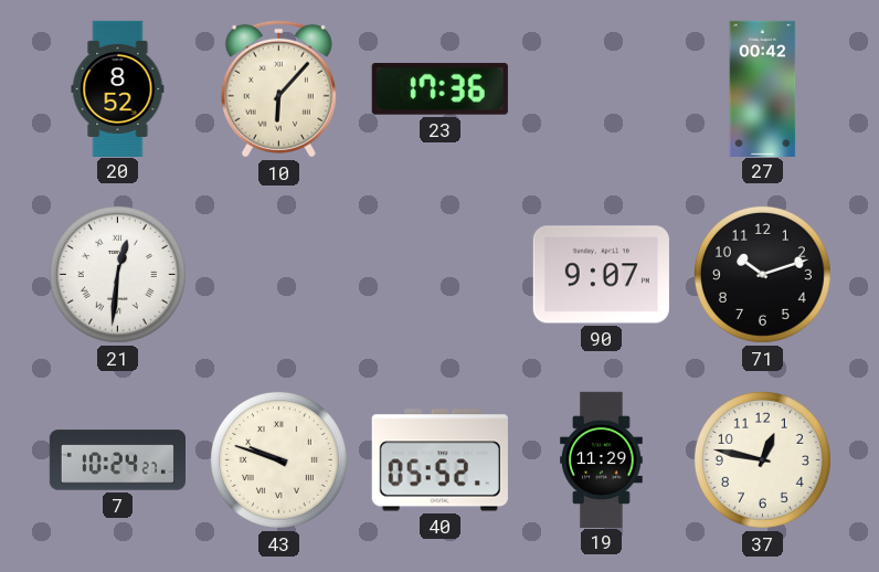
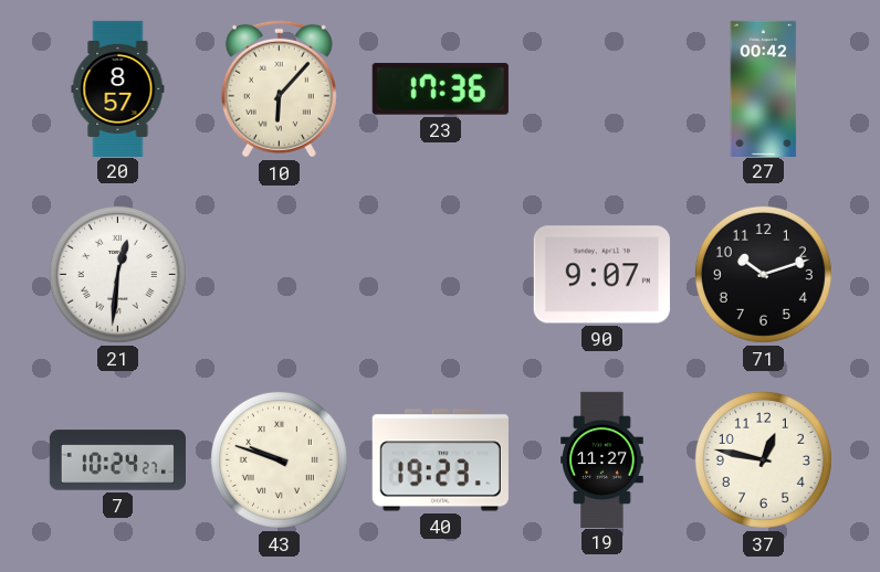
20: 8:52 -> 8:57
40: 05:52 -> 19:23
19: 11:29 -> 11:27
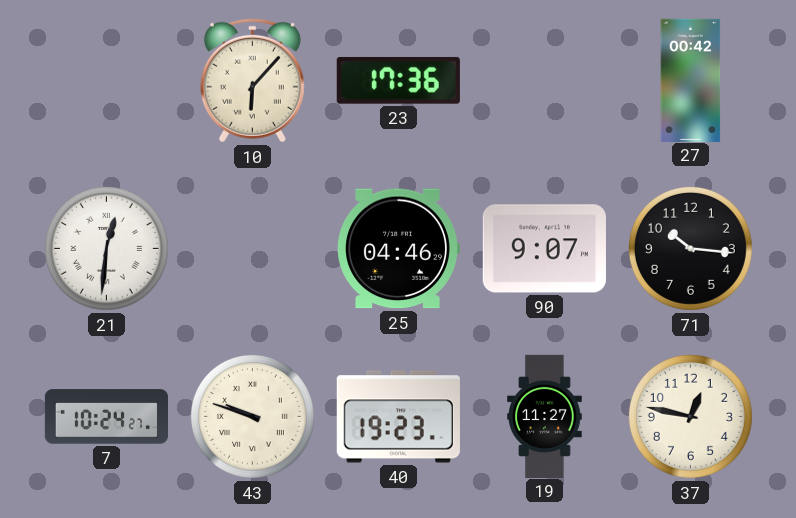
20: 8:57 -> none
25: none -> 04:46
71: 10:12 -> 10:16
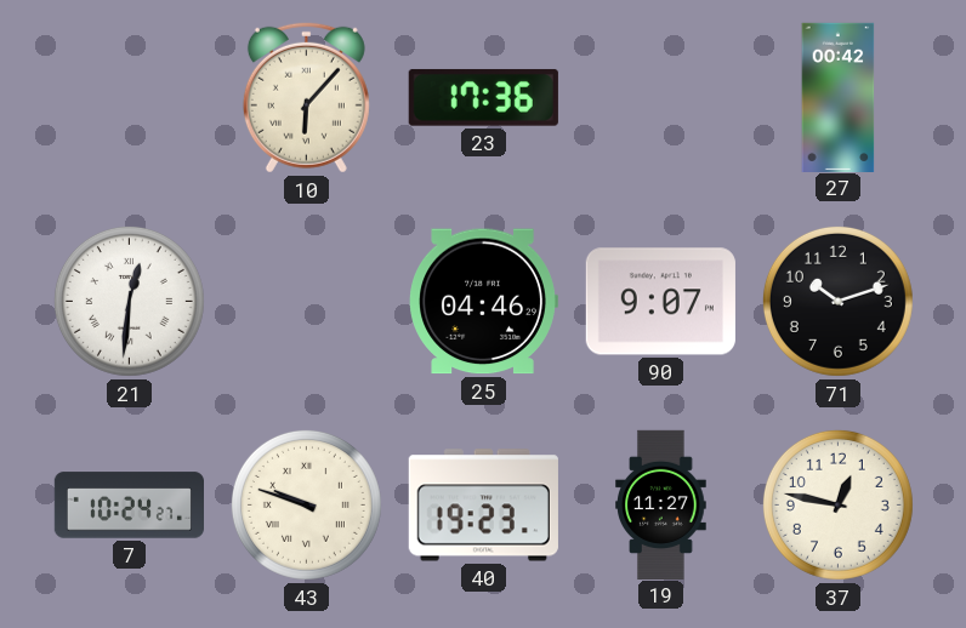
71: 10:16 -> 10:12
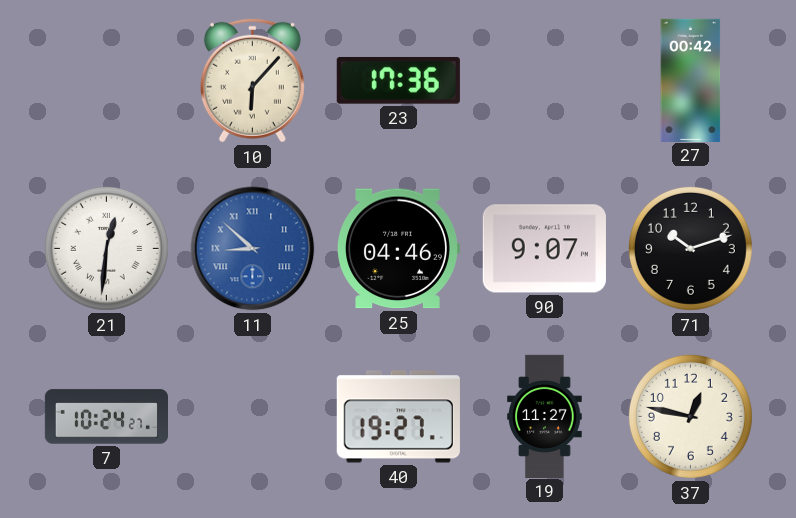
11: none -> 8:52
43: 9:48 -> none
40: 19:23 -> 19:27
